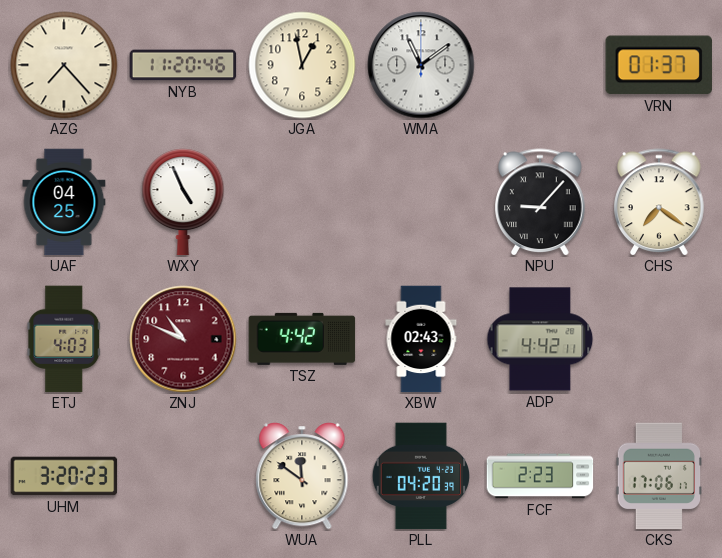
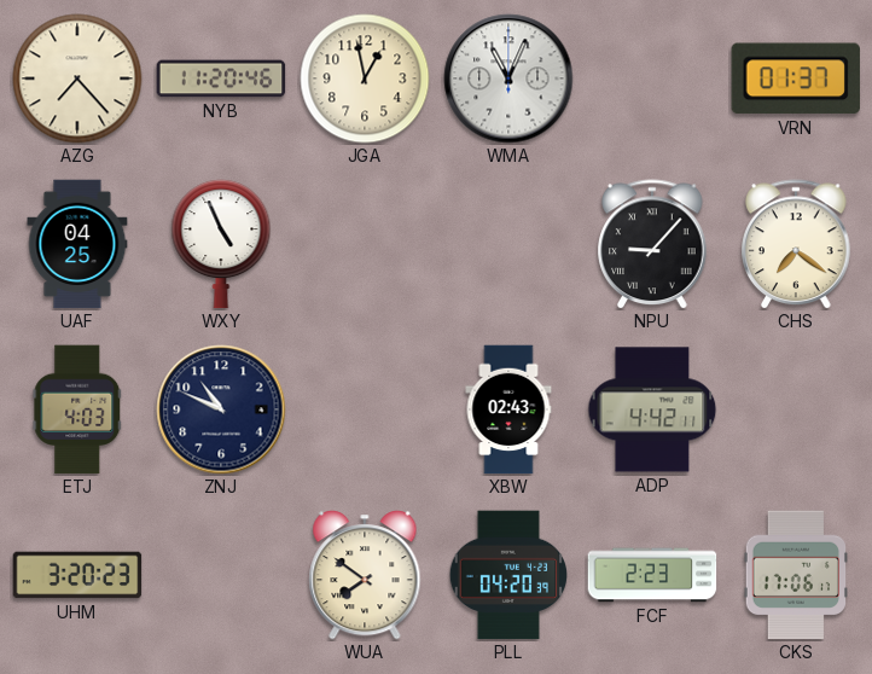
WMA: 11:09 -> 11:04
ZNJ dial: burgundy -> navy
TSZ: 4:42 -> none
WUA: 11:51 -> 7:51
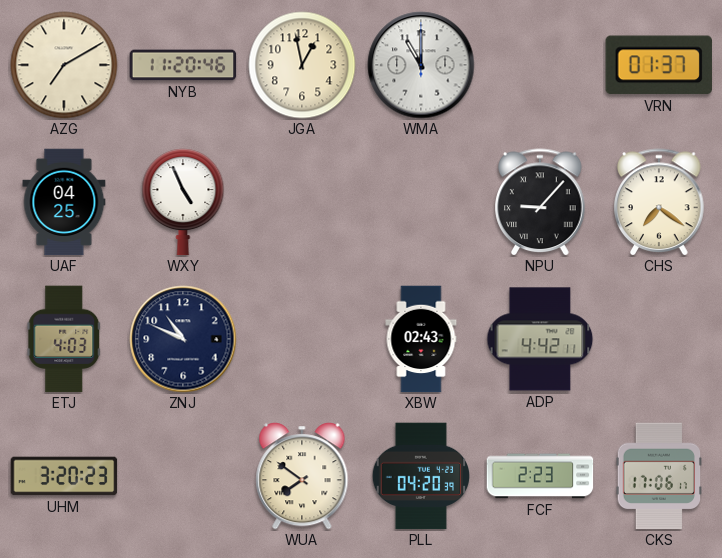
AZG: 7:23 -> 7:10
WMA: 11:04 -> 11:00
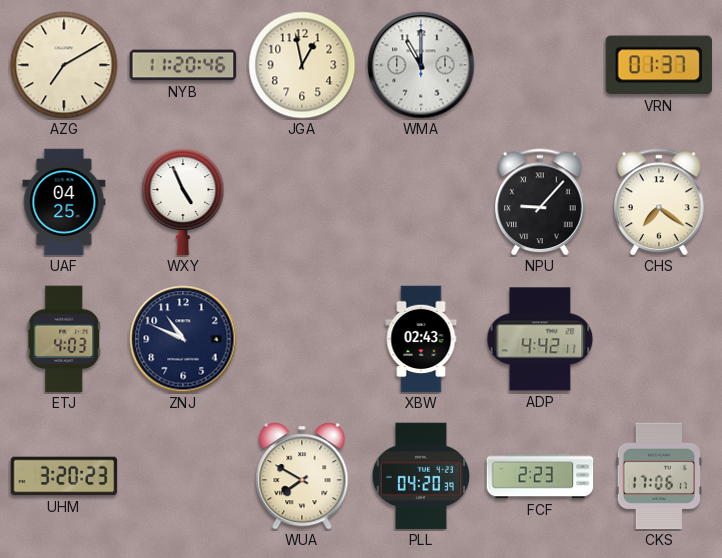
WUA: 7:51 -> 7:50
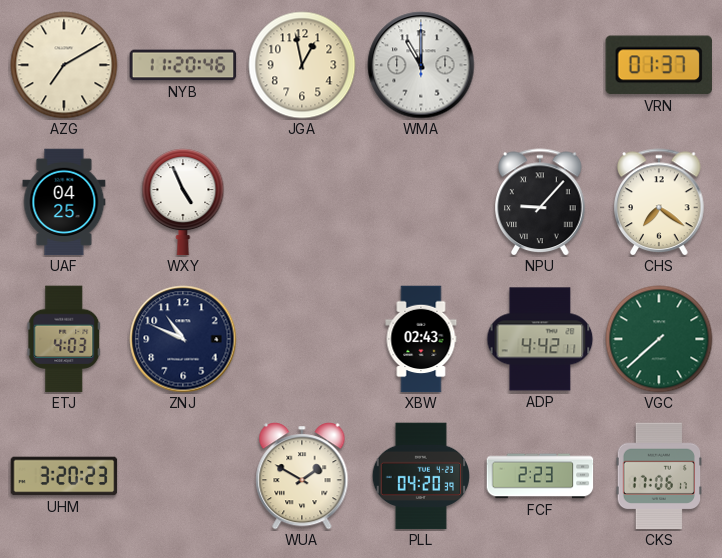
VGC: none -> 7:38
WUA: 7:50 -> 1:50
